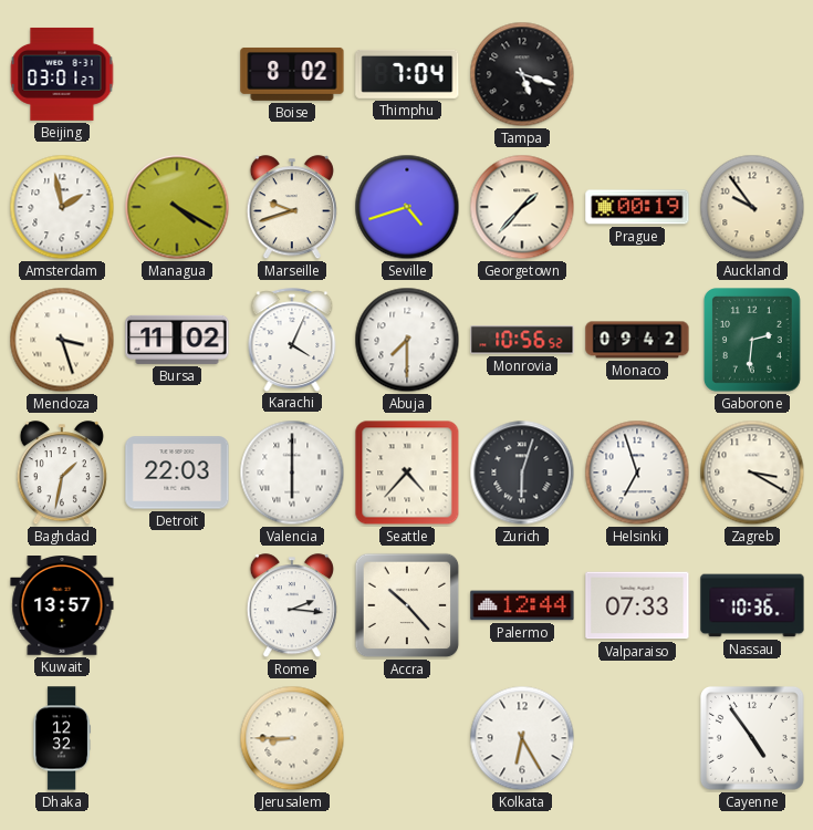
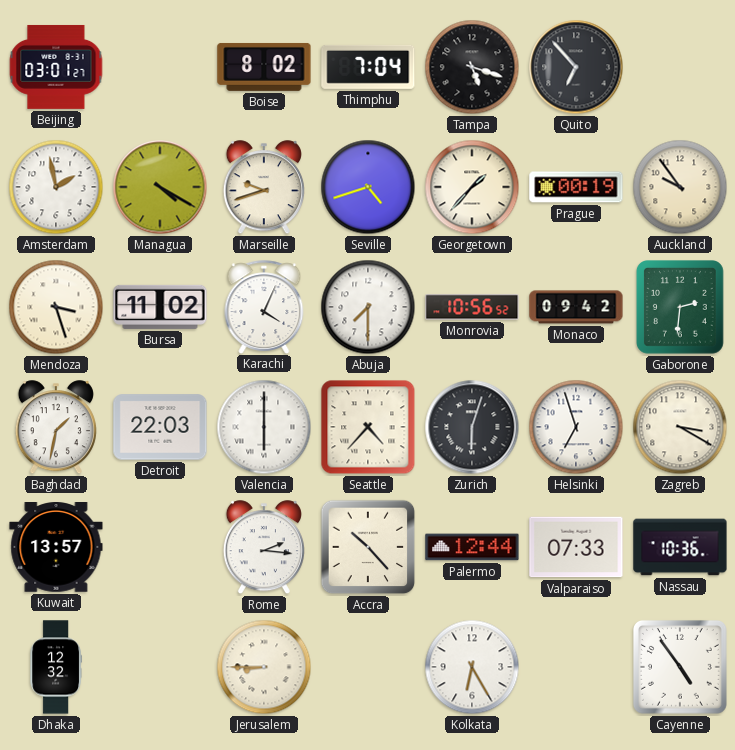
Quito: none -> 6:53
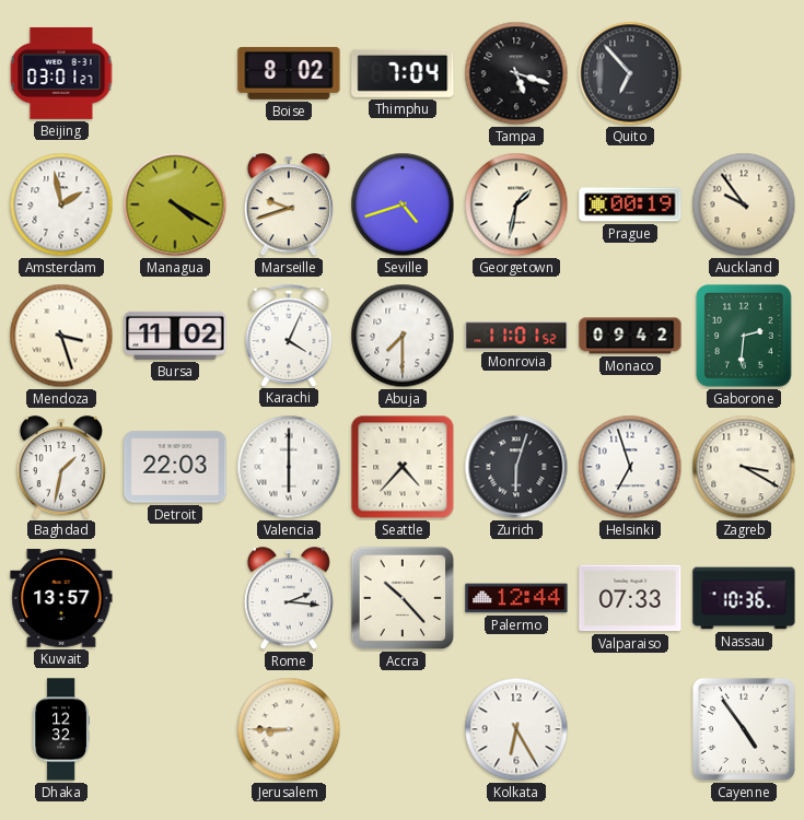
Georgetown: 1:37 -> 1:32
Monrovia: 10:56 -> 11:01
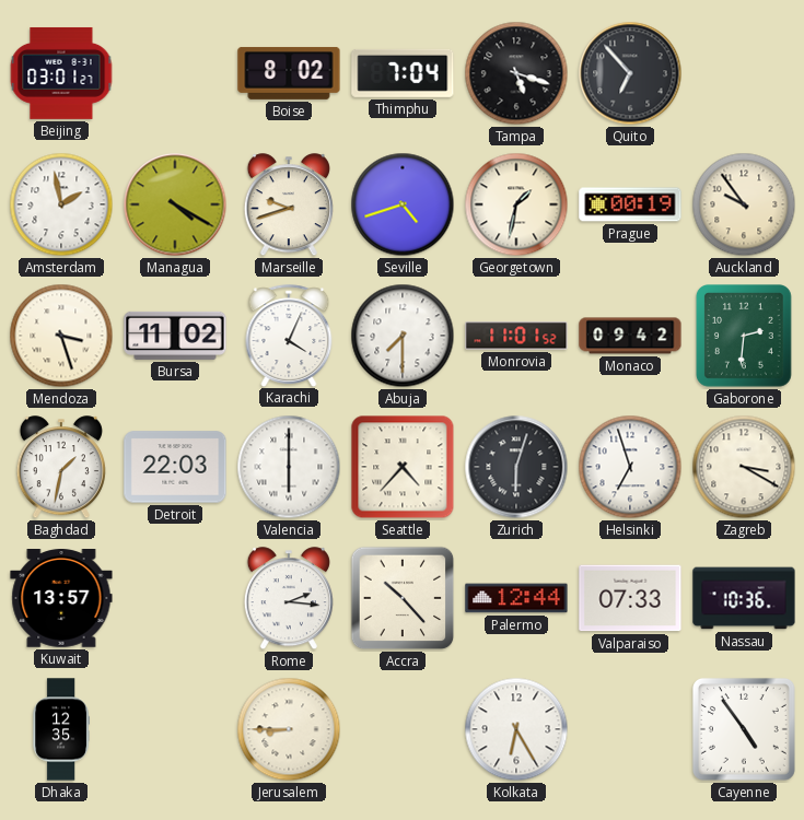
Dhaka: 12:32 -> 12:35
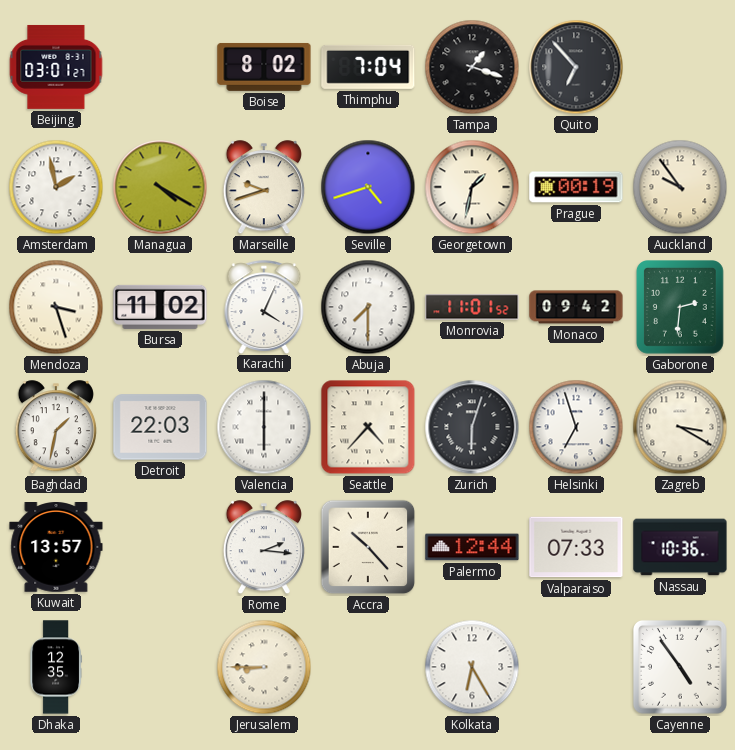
Tampa: 5:18 -> 1:18
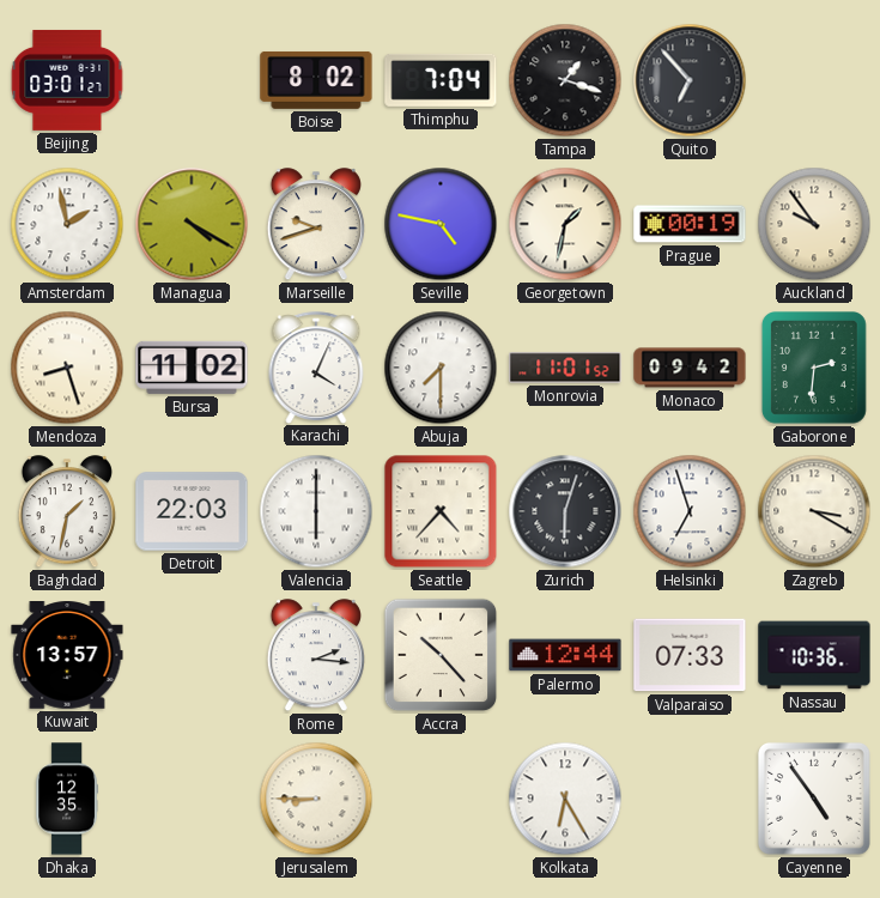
Seville: 4:42 -> 4:47
Mendoza: 3:27 -> 8:27
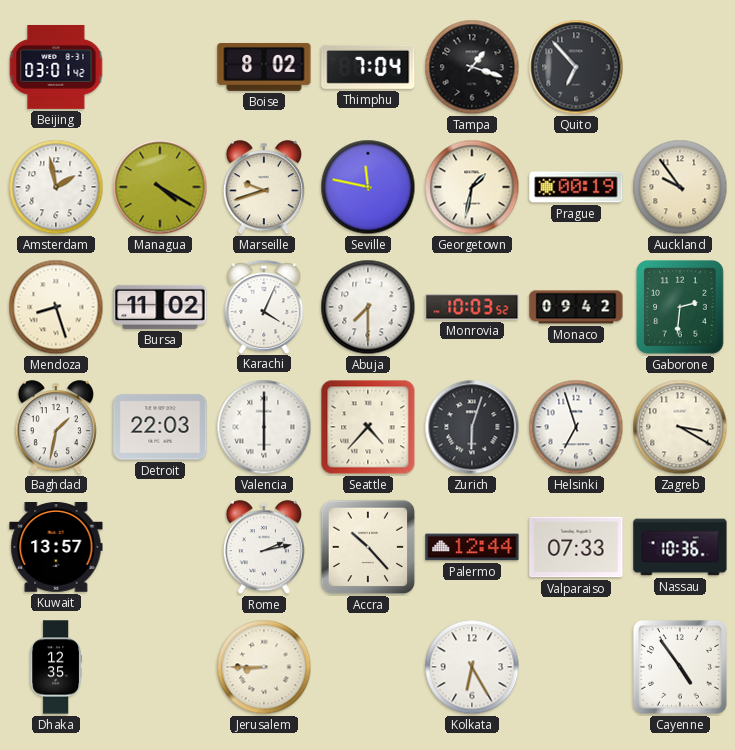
Beijing: 03:01:27 -> 03:01:42
Seville: 4:47 -> 11:47
Monrovia: 11:01 -> 10:03
Rome: 2:16 -> 2:13
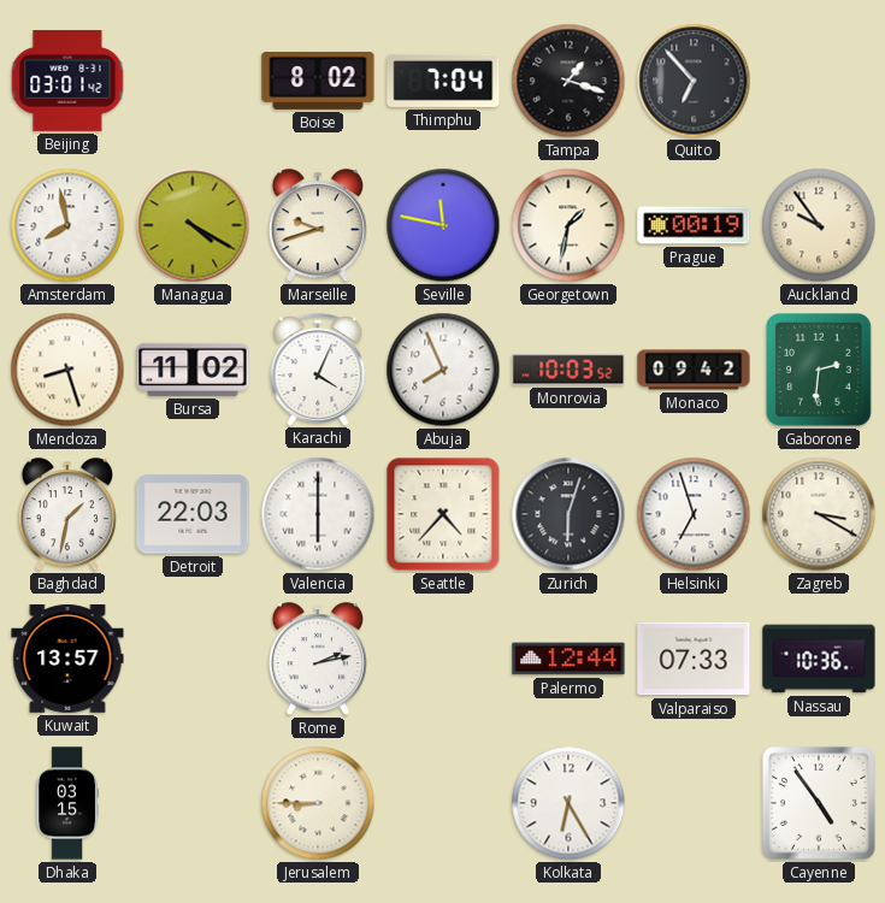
Amsterdam: 1:58 -> 7:58
Abuja: 7:30 -> 7:56
Accra: 10:23 -> none
Dhaka: 12:35 -> 03:15
